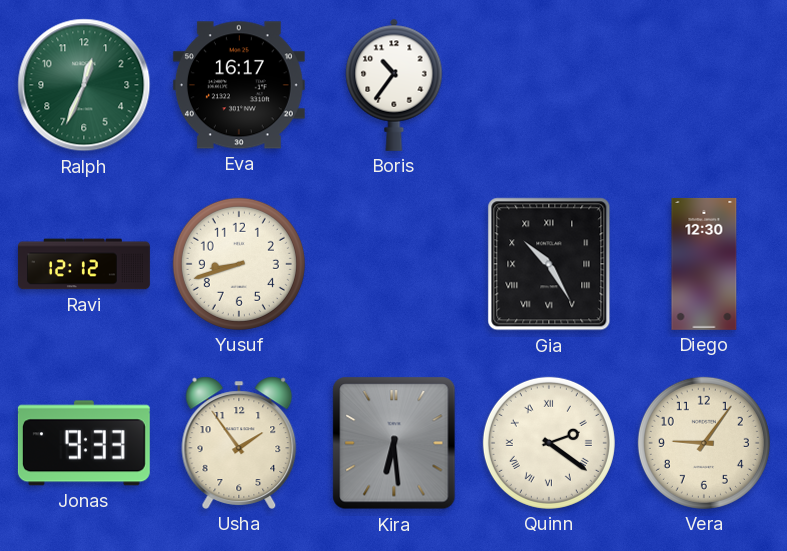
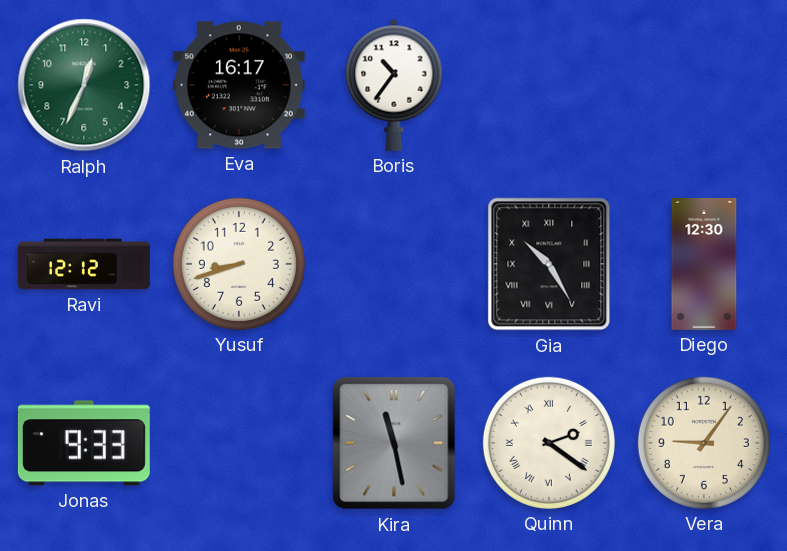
Usha: 1:54 -> none
Kira: 6:29 -> 11:28
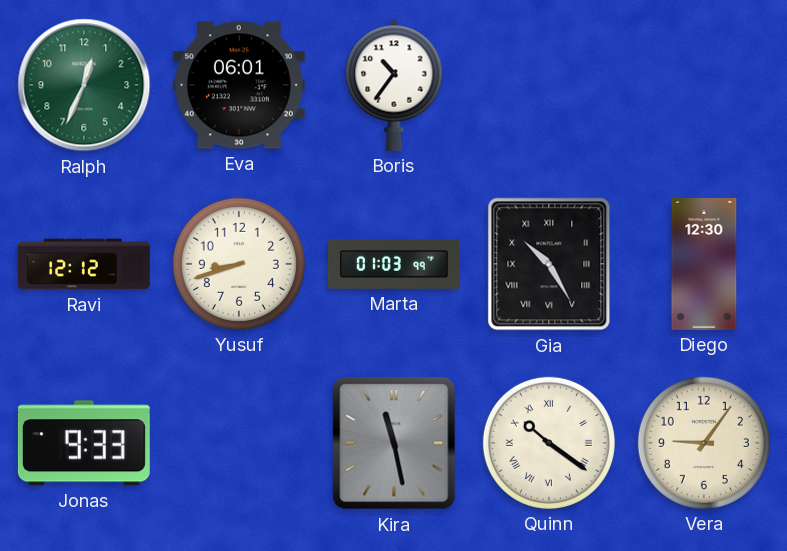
Eva: 16:17 -> 06:01
Marta: none -> 01:03
Quinn: 2:21 -> 10:21
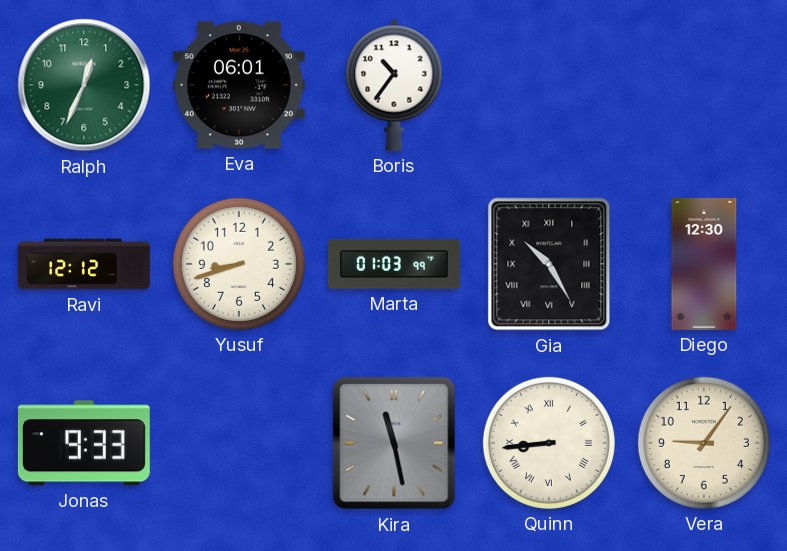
Quinn: 10:21 -> 8:44
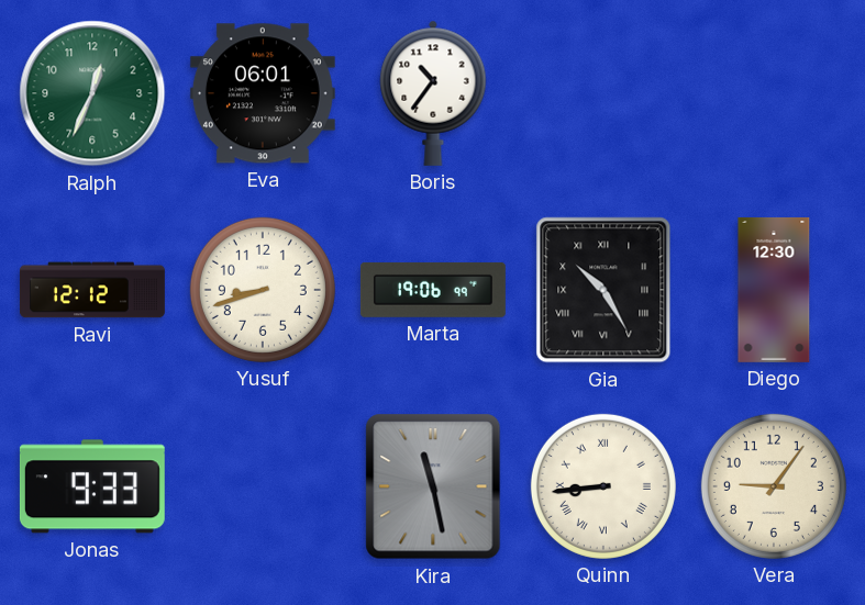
Marta: 01:03 -> 19:06
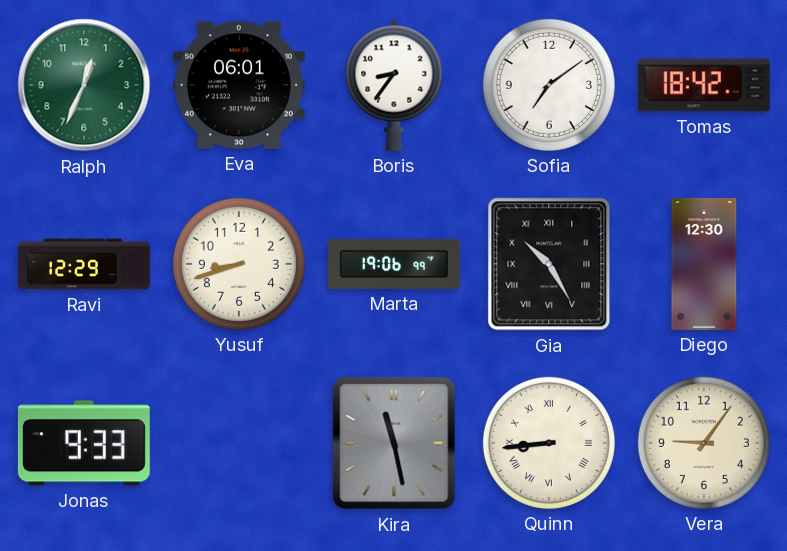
Boris: 10:36 -> 8:36
Sofia: none -> 7:09
Tomas: none -> 18:42
Ravi: 12:12 -> 12:29
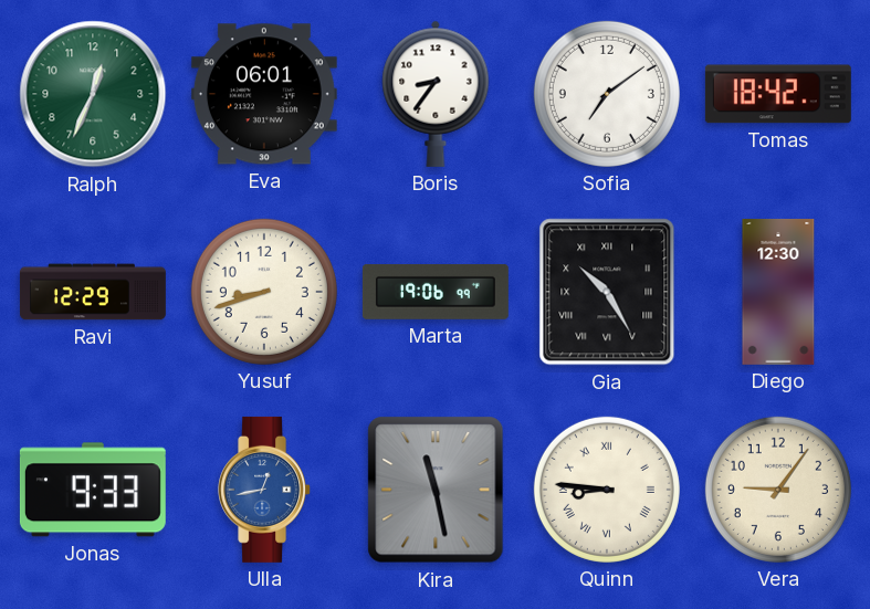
Ulla: none -> 12:43
Quinn: 8:44 -> 8:46
